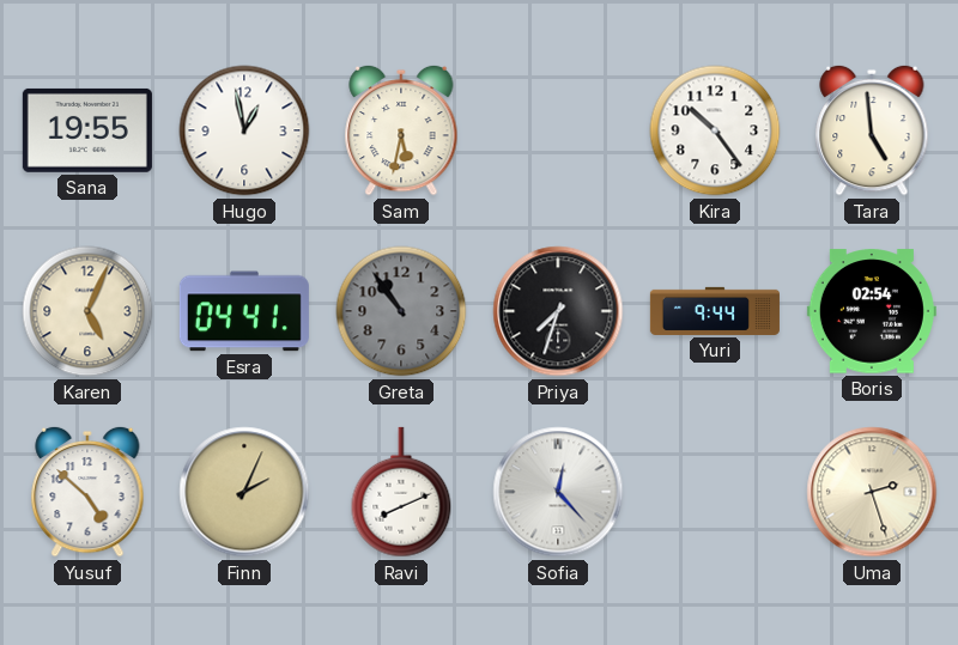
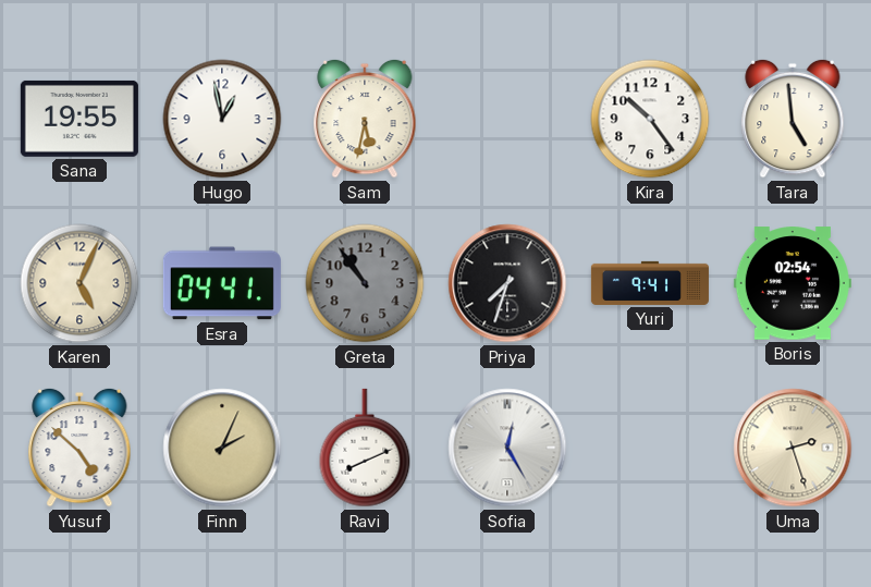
Yuri: 9:44 -> 9:41
Sofia: 12:23 -> 12:25
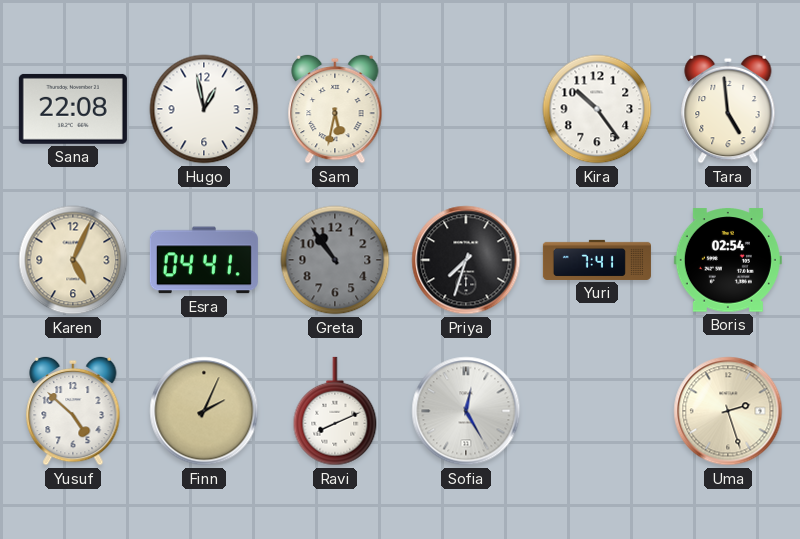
Sana: 19:55 -> 22:08
Yuri: 9:41 -> 7:41
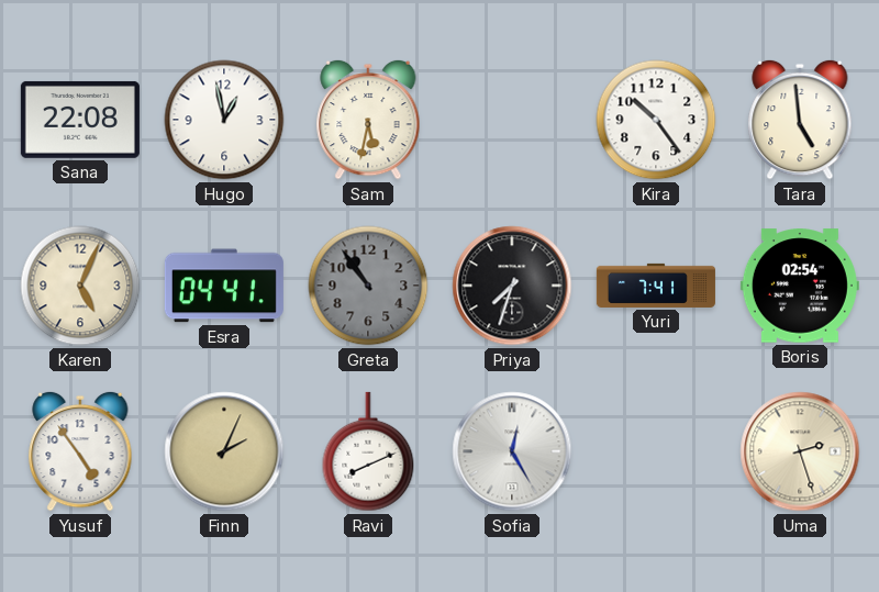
Yusuf: 4:52 -> 4:54
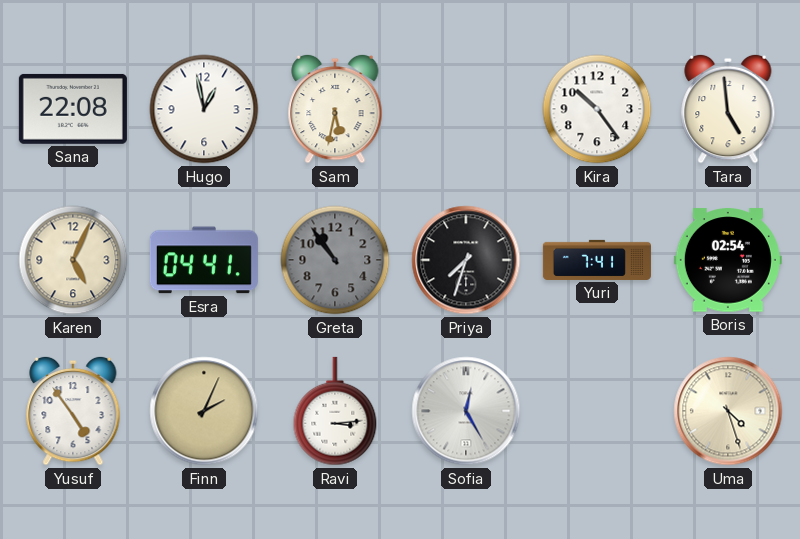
Ravi: 8:11 -> 3:14
Uma: 2:27 -> 4:27
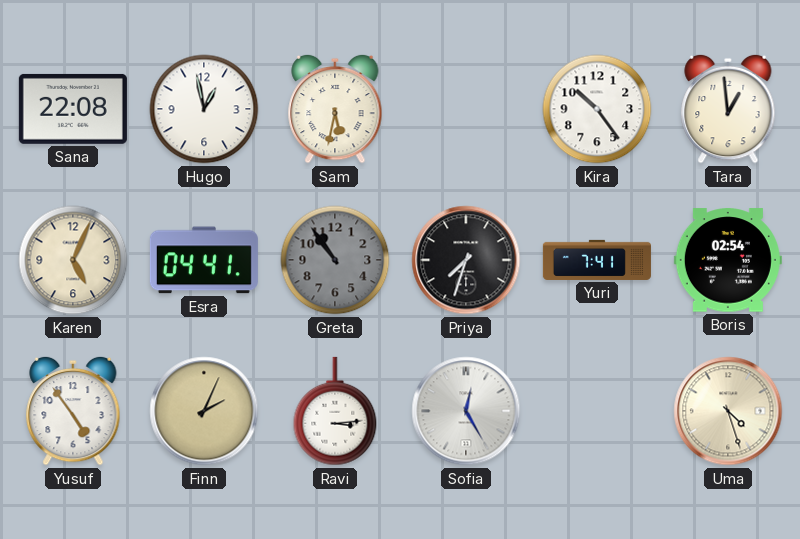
Tara: 4:59 -> 12:59
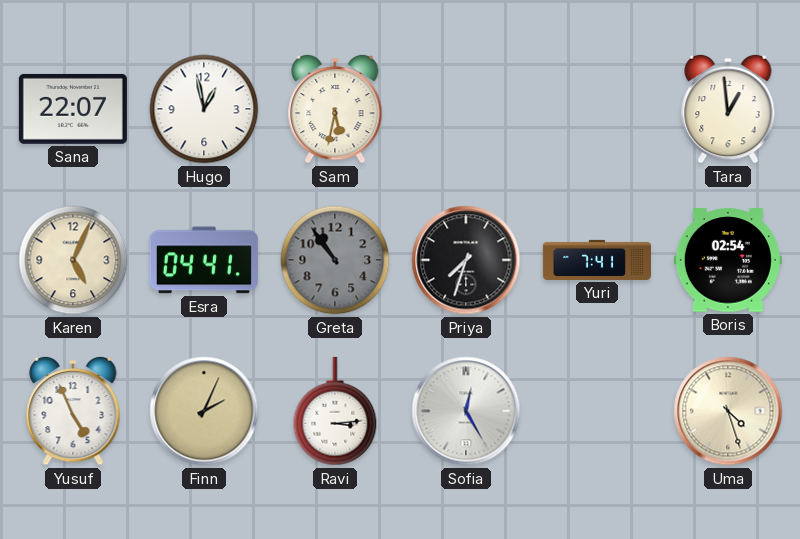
Sana: 22:08 -> 22:07
Kira: 10:24 -> none
Yusuf: 4:54 -> 4:56
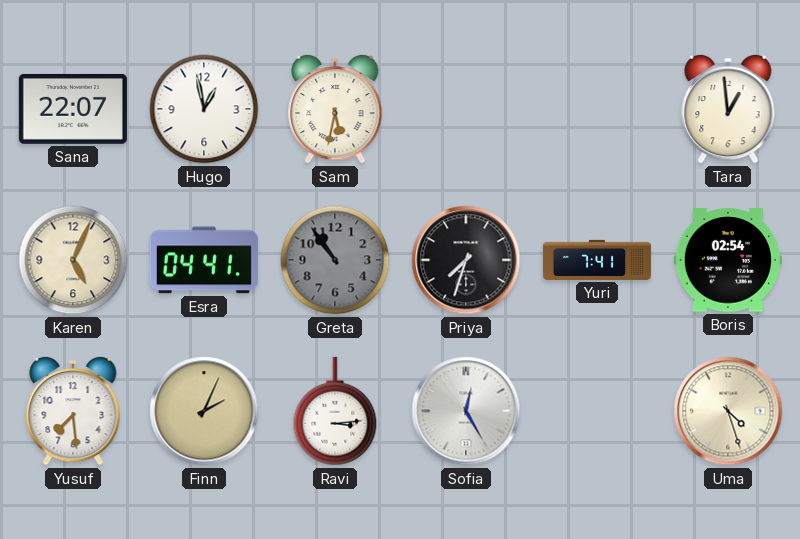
Yusuf: 4:56 -> 7:29
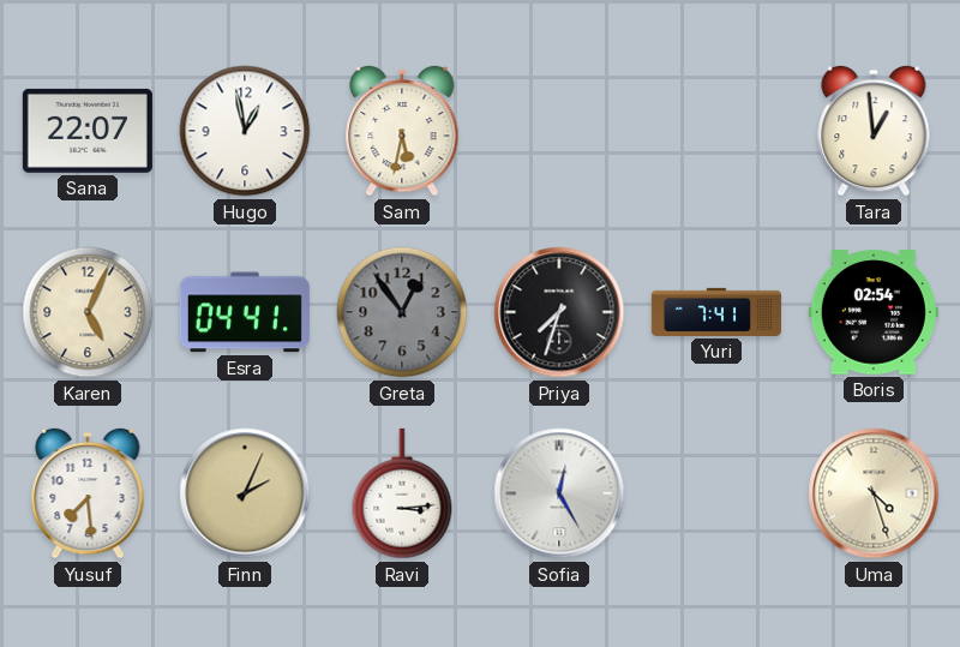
Greta: 10:54 -> 12:54
